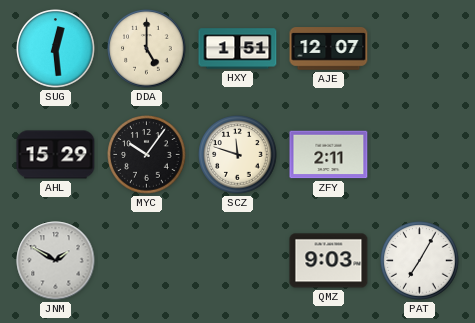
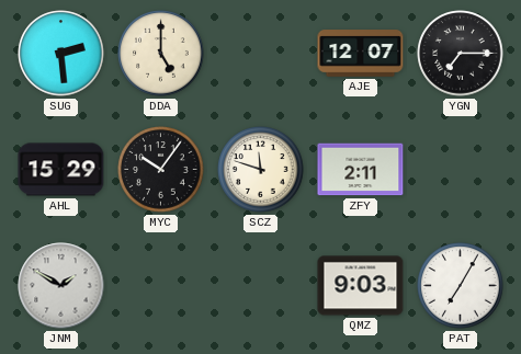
SUG: 12:29 -> 2:29
HXY: 1:51 -> none
YGN: none -> 7:15
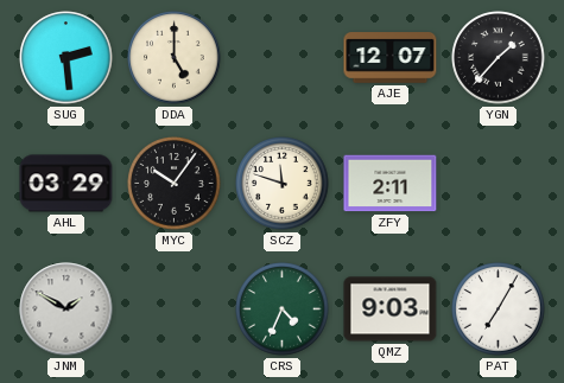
YGN: 7:15 -> 1:37
AHL: 15:29 -> 03:29
CRS: none -> 4:34
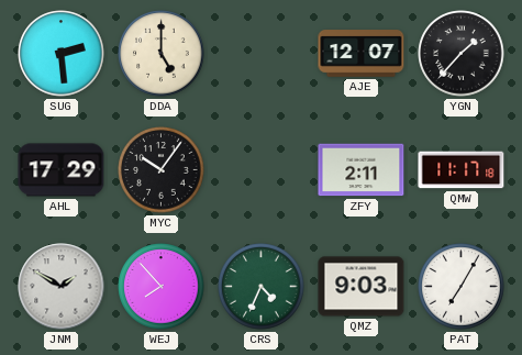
AHL: 03:29 -> 17:29
SCZ: 11:48 -> none
QMW: none -> 11:17
WEJ: none -> 7:53
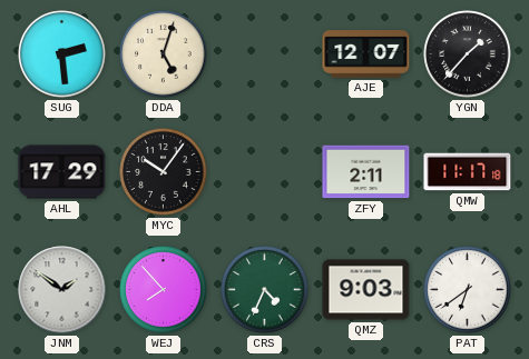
DDA: 5:00 -> 5:03
JNM: 1:50 -> 1:51
PAT: 7:05 -> 6:39
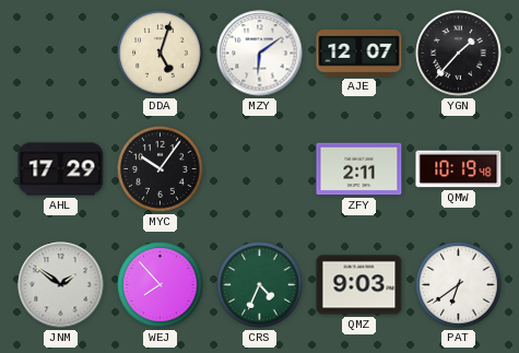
SUG: 2:29 -> none
MZY: none -> 6:09
QMW: 11:17 -> 10:19
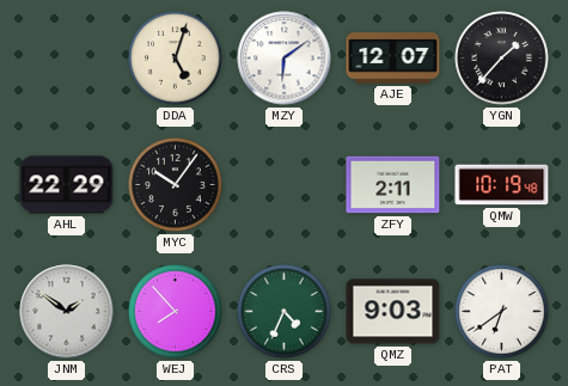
AHL: 17:29 -> 22:29
